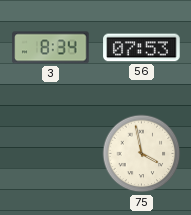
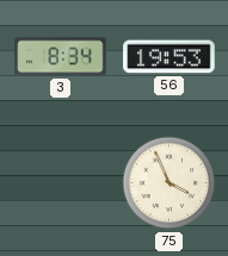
56: 07:53 -> 19:53
75: 3:58 -> 3:56
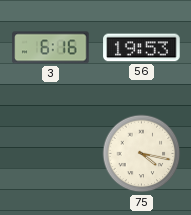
3: 8:34 -> 6:16
75: 3:56 -> 4:17
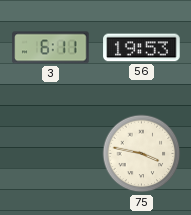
3: 6:16 -> 6:11
75: 4:17 -> 3:47
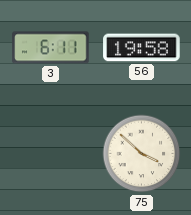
56: 19:53 -> 19:58
75: 3:47 -> 3:52
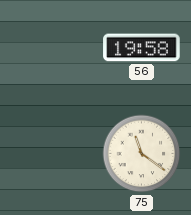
3: 6:11 -> none
75: 3:52 -> 11:21
